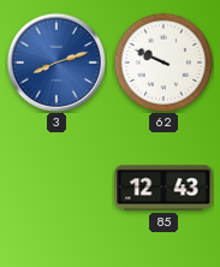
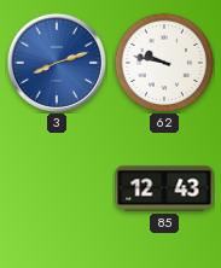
62: 9:49 -> 9:47
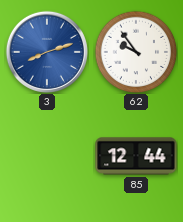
62: 9:47 -> 9:54
85: 12:43 -> 12:44
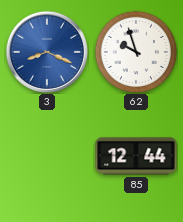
3: 8:12 -> 8:19
62: 9:54 -> 9:57
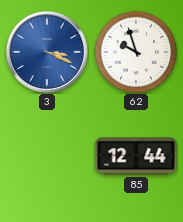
3: 8:19 -> 3:19
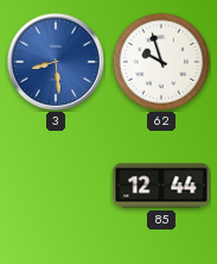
3: 3:19 -> 8:29
